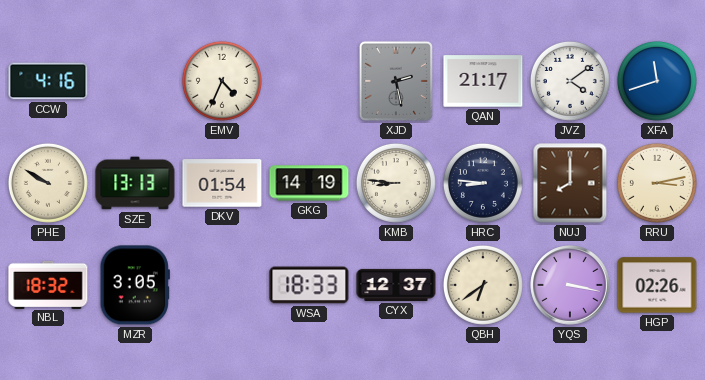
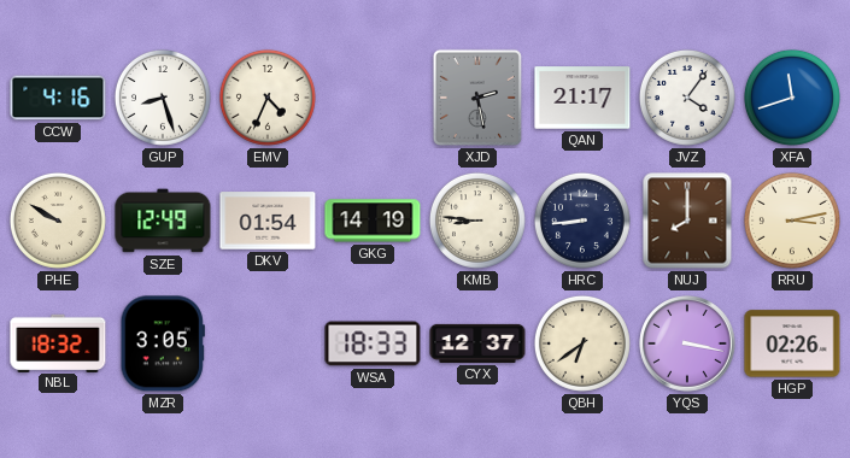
GUP: none -> 8:27
JVZ: 4:09 -> 4:06
SZE: 13:13 -> 12:49
HRC: 8:46 -> 8:44
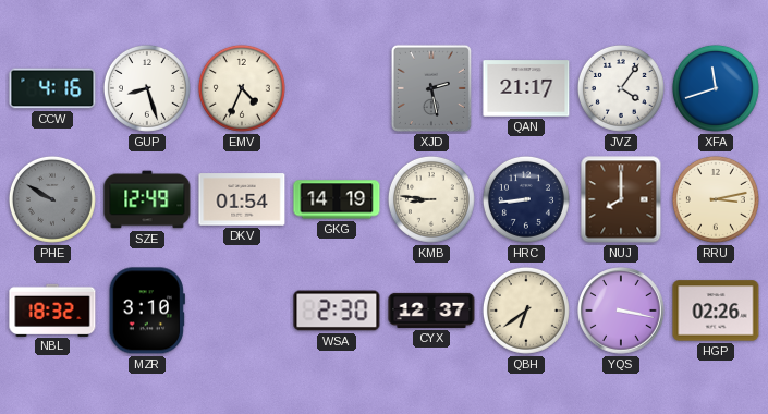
PHE dial: cream -> grey
MZR: 3:05 -> 3:10
WSA: 18:33 -> 2:30
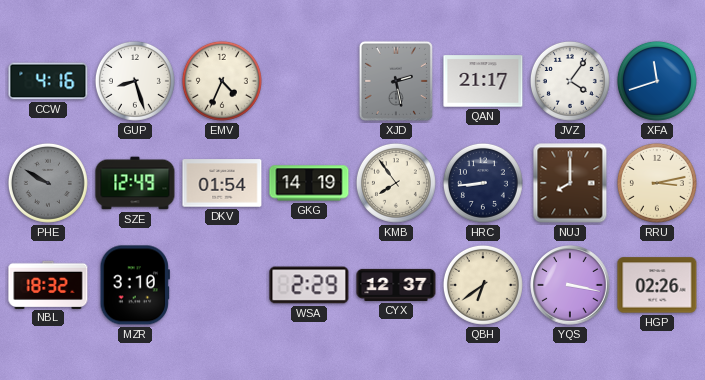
KMB: 8:46 -> 7:54
WSA: 2:30 -> 2:29
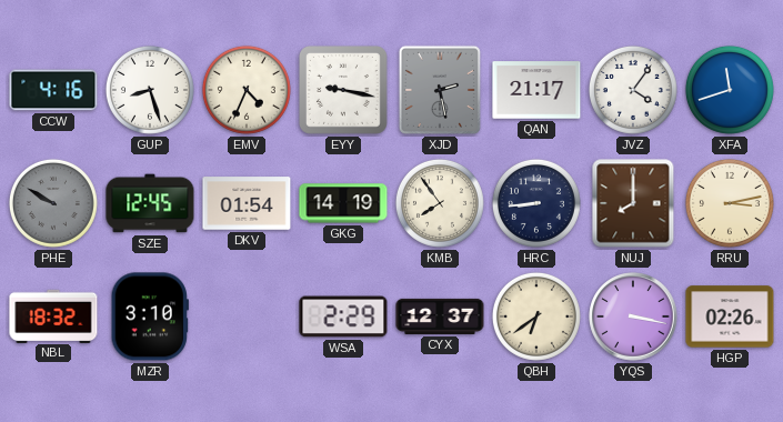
EYY: none -> 9:17
SZE: 12:49 -> 12:45
